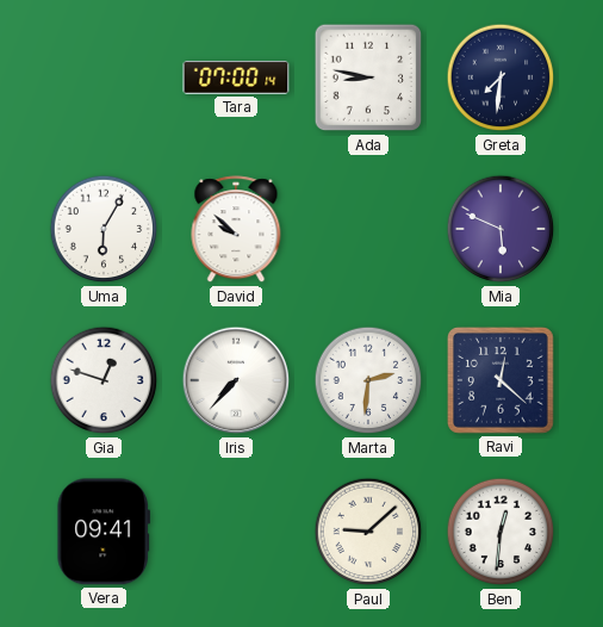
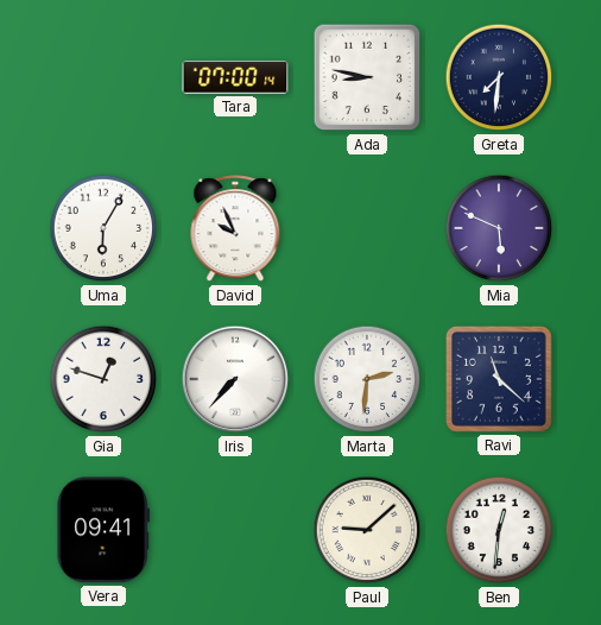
David: 9:52 -> 9:56
Ravi: 12:22 -> 11:22
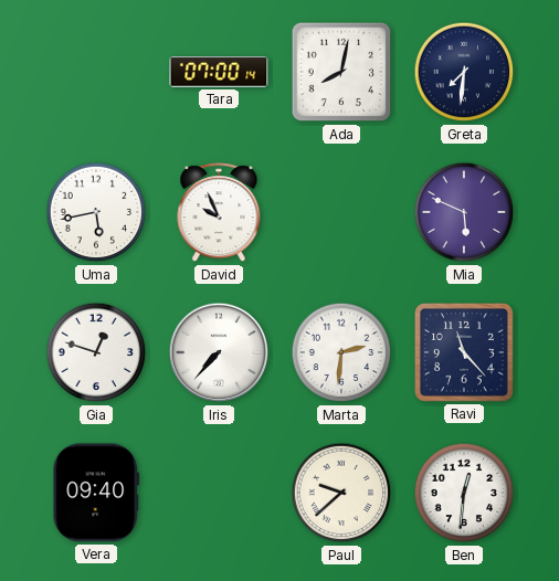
Ada: 8:47 -> 8:02
Uma: 6:05 -> 5:43
Ravi: 11:22 -> 11:23
Vera: 09:41 -> 09:40
Paul: 9:08 -> 9:38
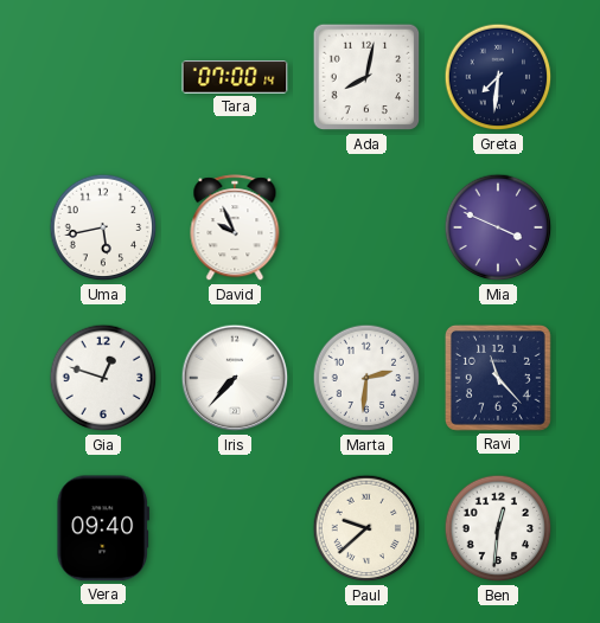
Mia: 5:49 -> 3:49
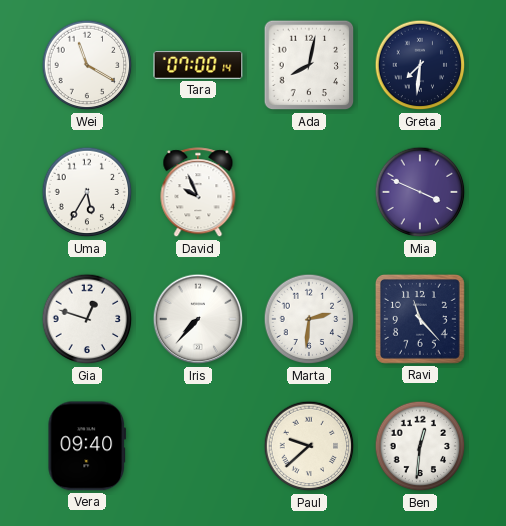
Wei: none -> 11:20
Uma: 5:43 -> 5:35
